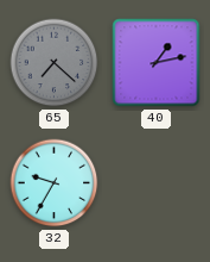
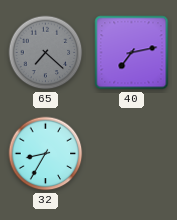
40: 1:13 -> 7:13
32: 9:35 -> 8:35
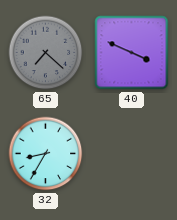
40: 7:13 -> 3:49
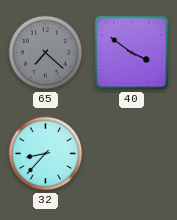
40: 3:49 -> 3:51
32: 8:35 -> 8:37
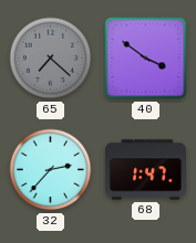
32: 8:37 -> 2:37
68: none -> 1:47
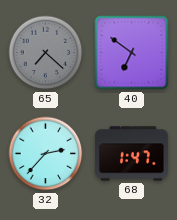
40: 3:51 -> 6:51
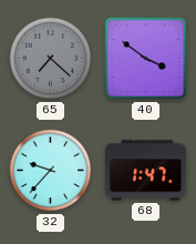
40: 6:51 -> 3:51
32: 2:37 -> 9:37
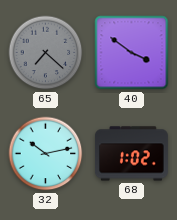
32: 9:37 -> 10:13
68: 1:47 -> 1:02
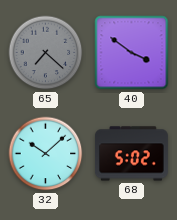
32: 10:13 -> 10:08
68: 1:02 -> 5:02
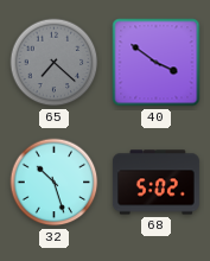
32: 10:08 -> 10:27
